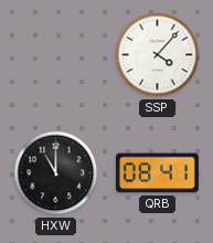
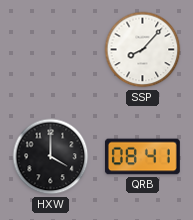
SSP: 4:07 -> 8:07
HXW: 11:00 -> 4:00
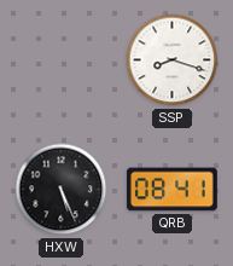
SSP: 8:07 -> 8:18
HXW: 4:00 -> 5:26
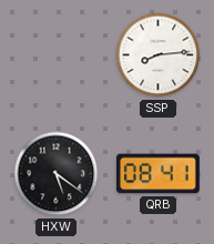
SSP: 8:18 -> 8:14
HXW: 5:26 -> 5:21
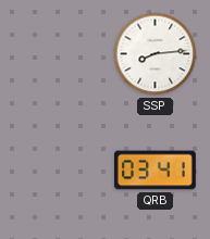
HXW: 5:21 -> none
QRB: 08:41 -> 03:41
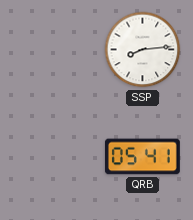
QRB: 03:41 -> 05:41
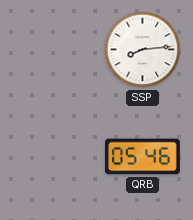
QRB: 05:41 -> 05:46
